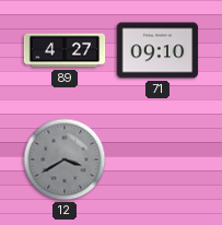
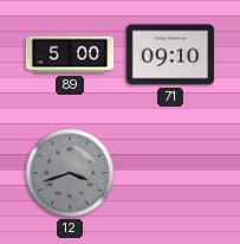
89: 4:27 -> 5:00
12: 3:40 -> 3:42
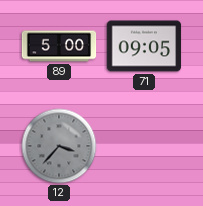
71: 09:10 -> 09:05
12: 3:42 -> 3:37
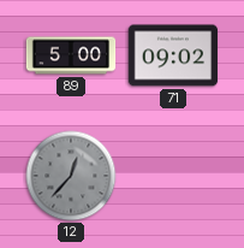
71: 09:05 -> 09:02
12: 3:37 -> 12:37
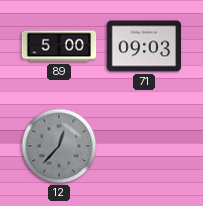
71: 09:02 -> 09:03
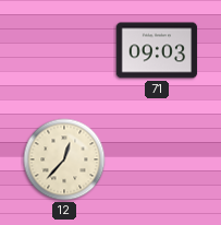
89: 5:00 -> none
12 dial: grey -> cream
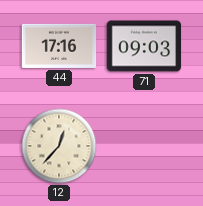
44: none -> 17:16
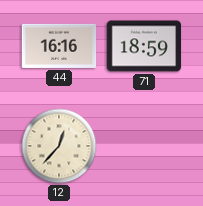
44: 17:16 -> 16:16
71: 09:03 -> 18:59
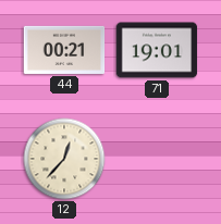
44: 16:16 -> 00:21
71: 18:59 -> 19:01
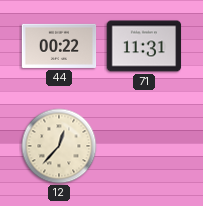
44: 00:21 -> 00:22
71: 19:01 -> 11:31
